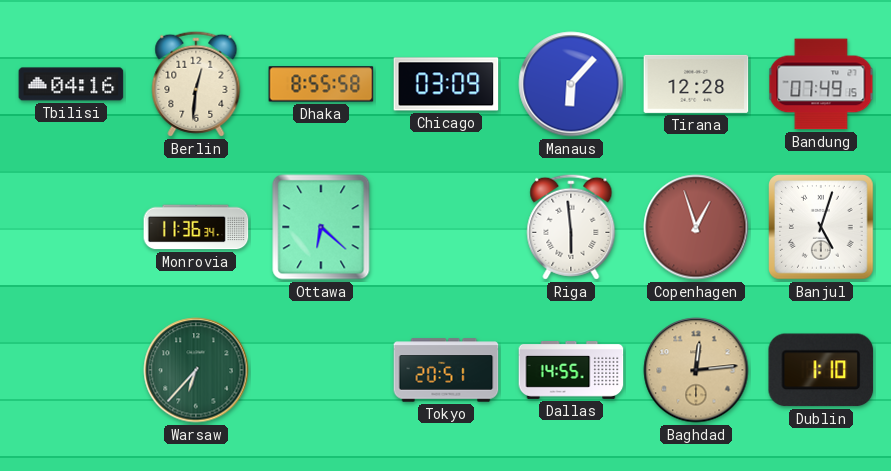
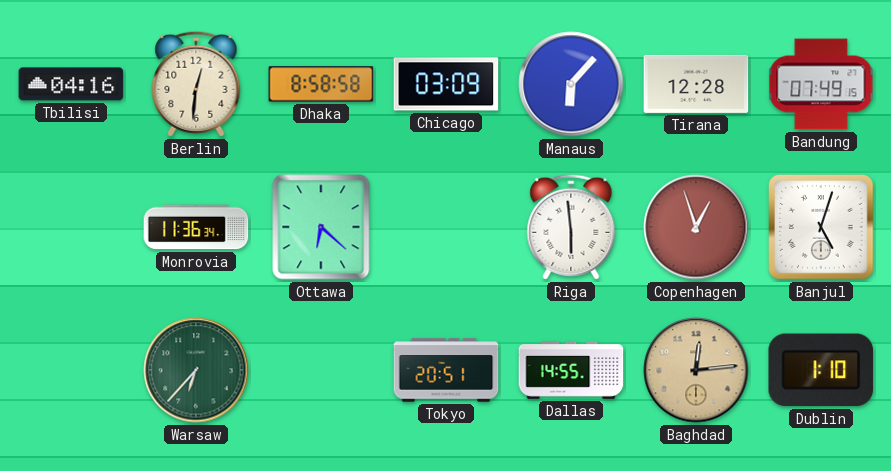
Dhaka: 8:55 -> 8:58
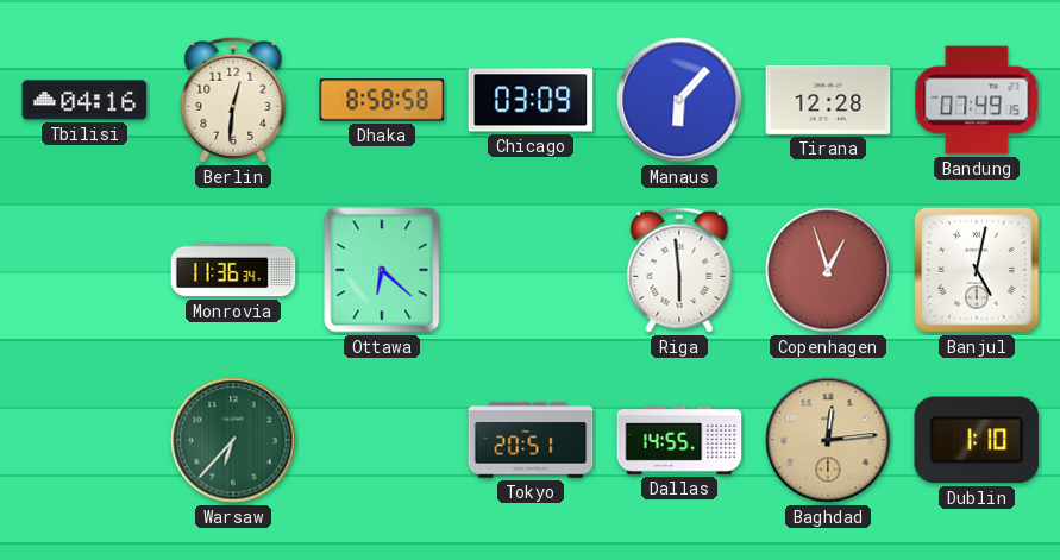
Banjul: 5:03 -> 5:02
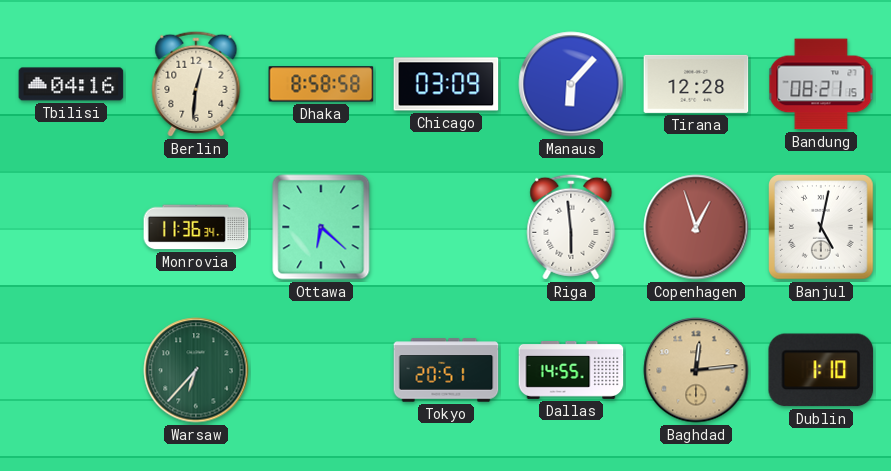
Bandung: 07:49 -> 08:21
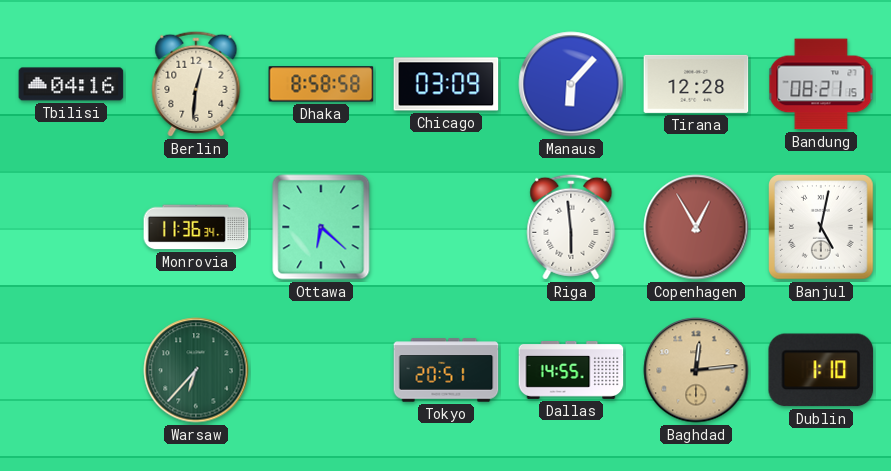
Copenhagen: 12:57 -> 12:55
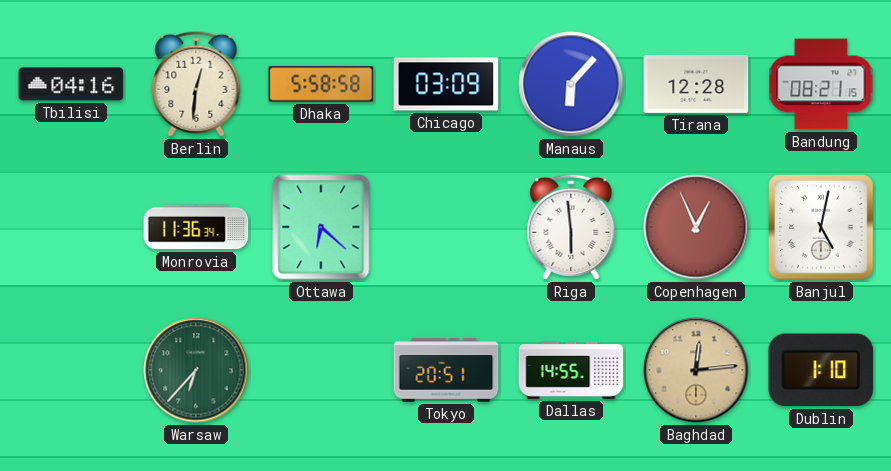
Dhaka: 8:58 -> 5:58
Copenhagen: 12:55 -> 12:56
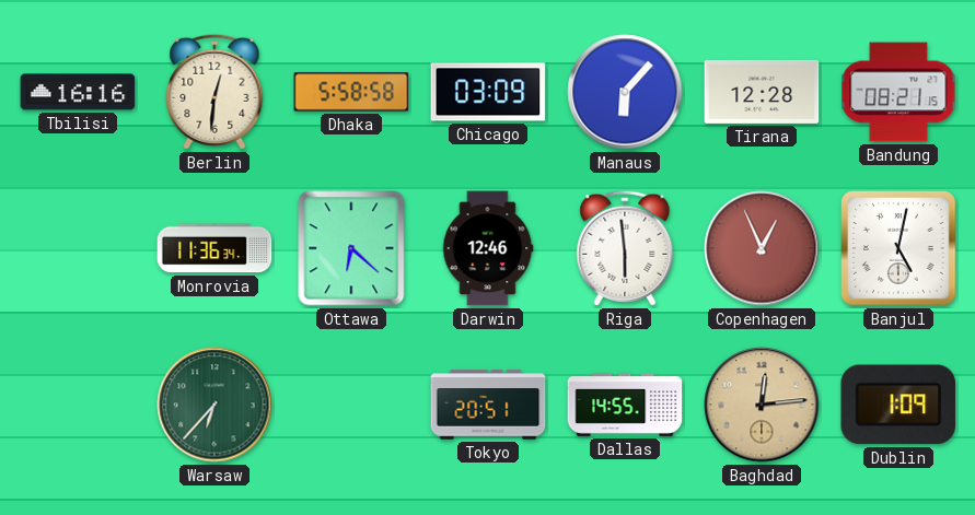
Tbilisi: 04:16 -> 16:16
Darwin: none -> 12:46
Dublin: 1:10 -> 1:09
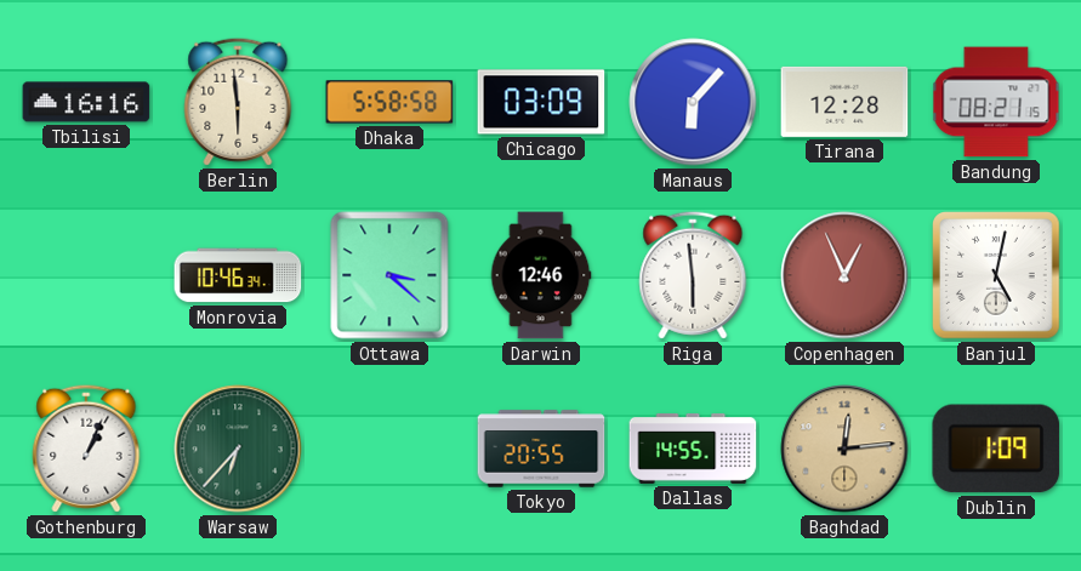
Berlin: 12:31 -> 5:59
Monrovia: 11:36 -> 10:46
Ottawa: 6:22 -> 3:22
Gothenburg: none -> 1:04
Tokyo: 20:51 -> 20:55
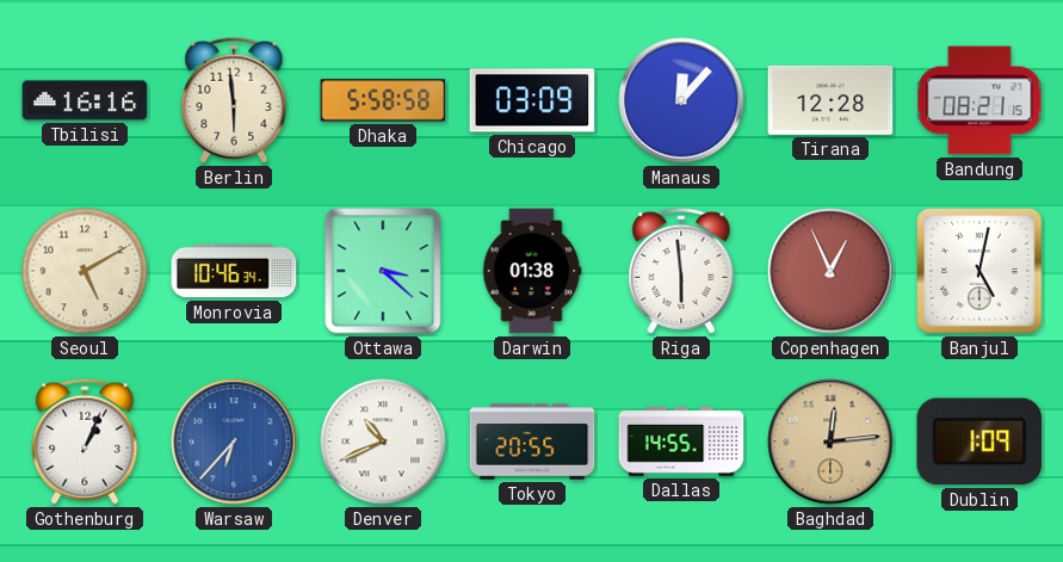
Manaus: 6:07 -> 12:07
Seoul: none -> 5:10
Darwin: 12:46 -> 01:38
Warsaw dial: green -> blue
Denver: none -> 10:41
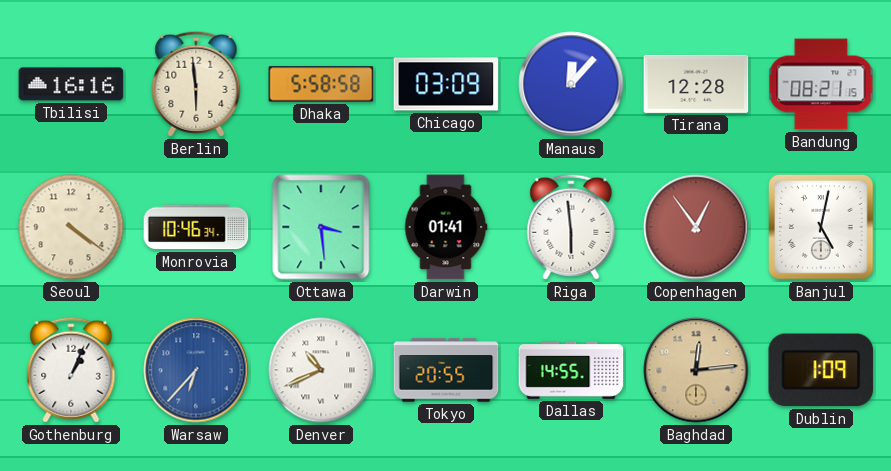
Seoul: 5:10 -> 4:21
Ottawa: 3:22 -> 3:29
Darwin: 01:38 -> 01:41
Copenhagen: 12:56 -> 12:54
